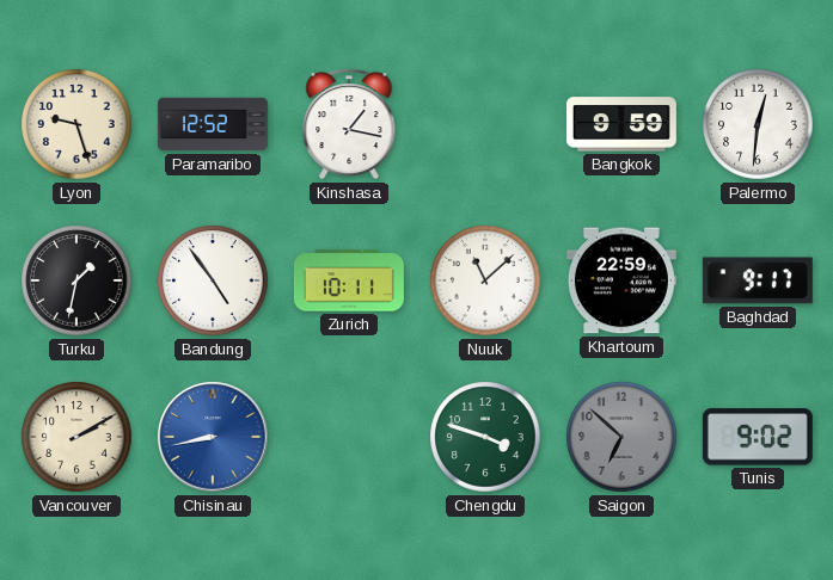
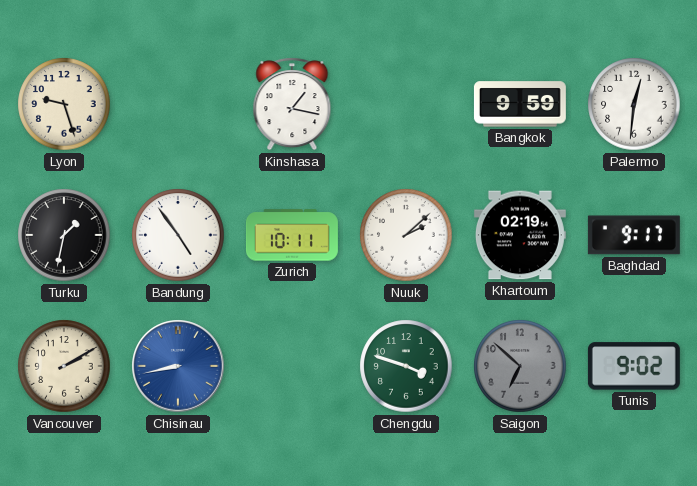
Paramaribo: 12:52 -> none
Nuuk: 11:08 -> 2:08
Khartoum: 22:59 -> 02:19
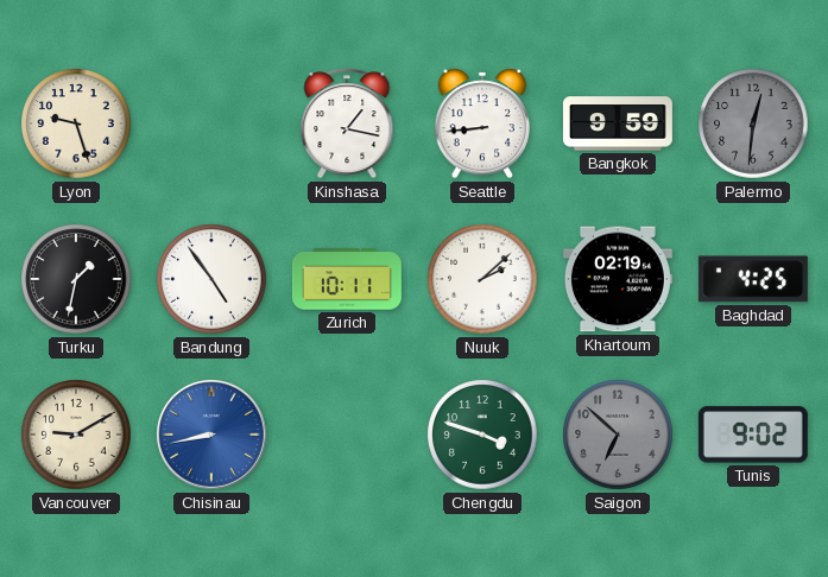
Seattle: none -> 8:44
Palermo dial: white -> grey
Baghdad: 9:17 -> 4:25
Vancouver: 2:10 -> 9:10
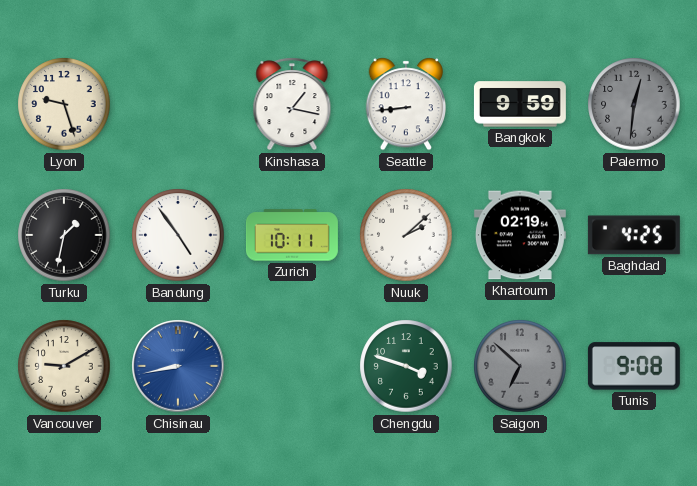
Tunis: 9:02 -> 9:08
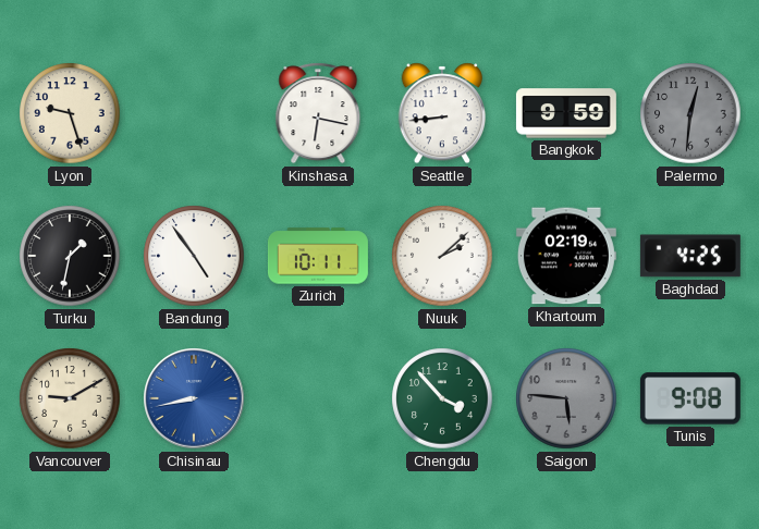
Kinshasa: 1:17 -> 6:17
Chengdu: 3:48 -> 3:53
Saigon: 6:52 -> 5:46
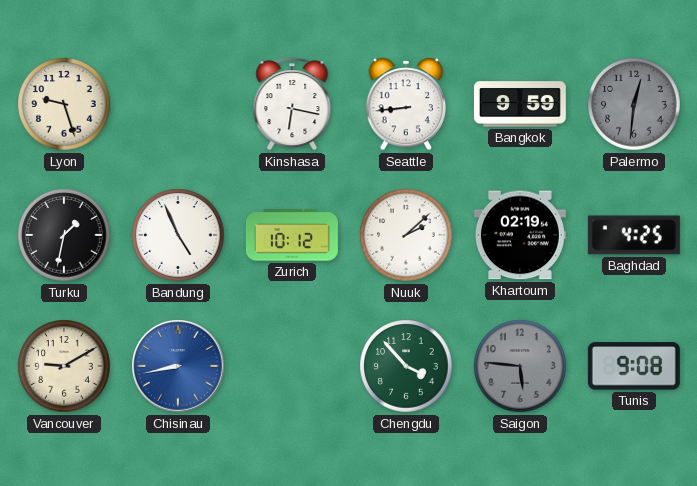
Bandung: 4:54 -> 4:56
Zurich: 10:11 -> 10:12
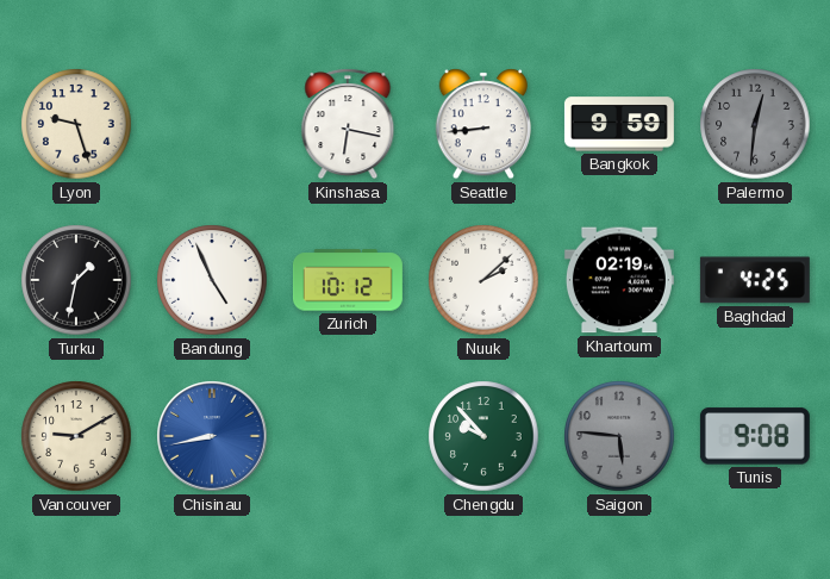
Chengdu: 3:53 -> 9:53
